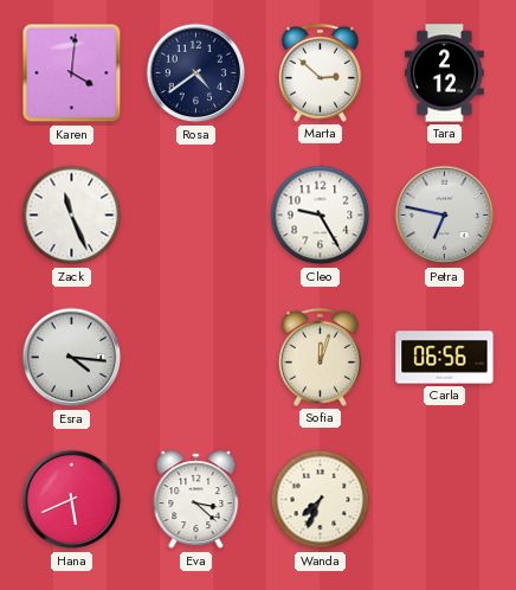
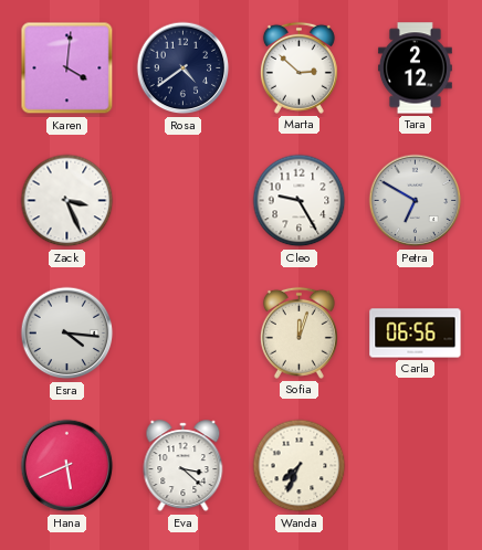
Zack: 11:26 -> 3:26
Petra: 6:47 -> 6:50
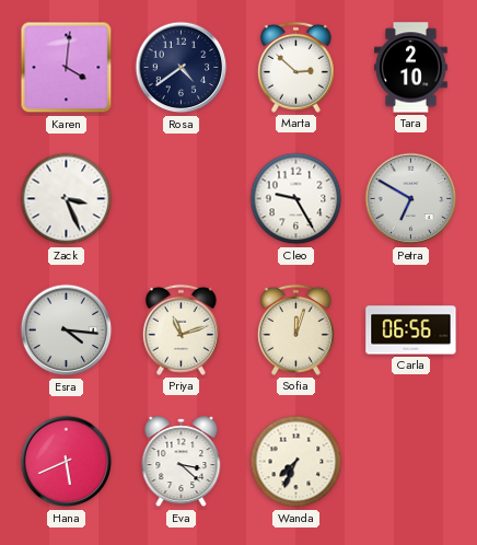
Tara: 2:12 -> 2:10
Priya: none -> 11:12
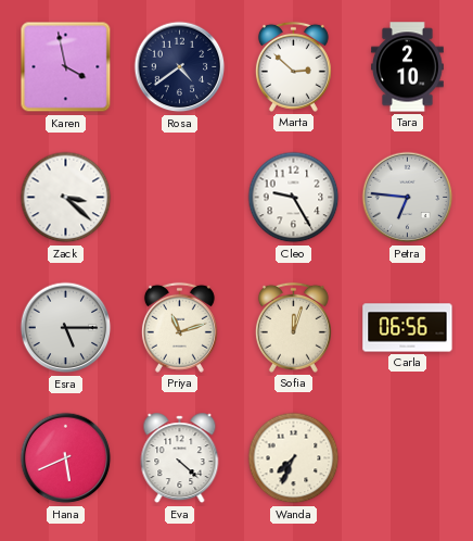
Karen: 4:01 -> 3:58
Zack: 3:26 -> 3:22
Petra: 6:50 -> 6:46
Esra: 4:16 -> 5:15
Eva: 3:22 -> 4:22
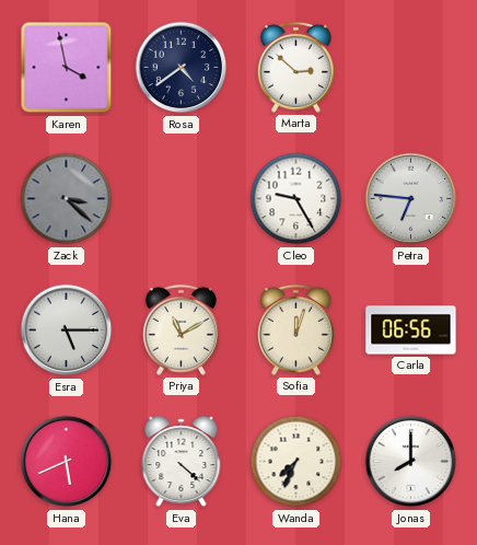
Tara: 2:10 -> none
Zack dial: white -> grey
Priya: 11:12 -> 11:10
Jonas: none -> 8:00
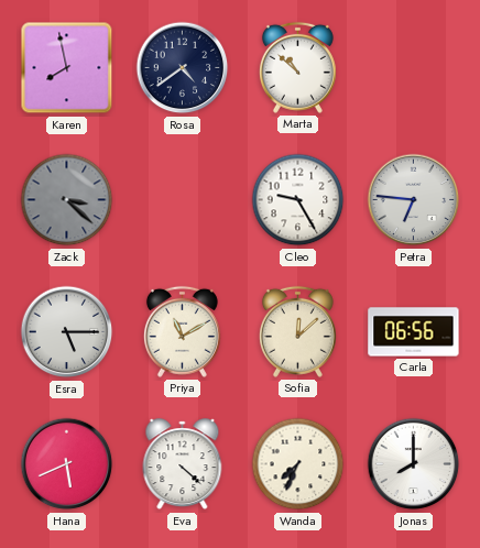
Karen: 3:58 -> 7:58
Marta: 2:52 -> 10:52
Sofia: 12:03 -> 12:08
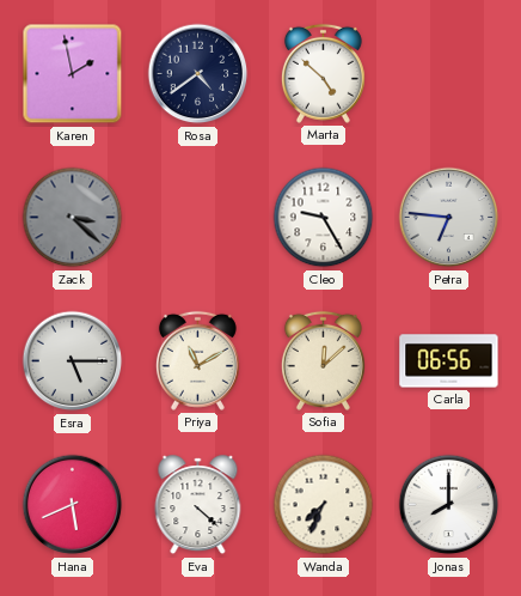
Karen: 7:58 -> 1:58
Marta: 10:52 -> 4:52
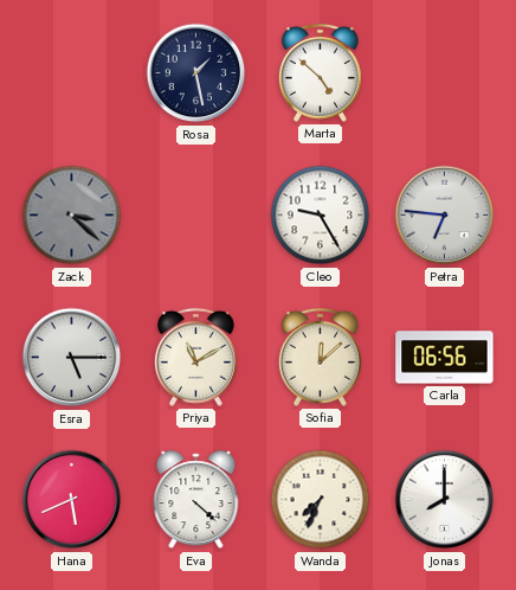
Karen: 1:58 -> none
Rosa: 4:39 -> 1:28
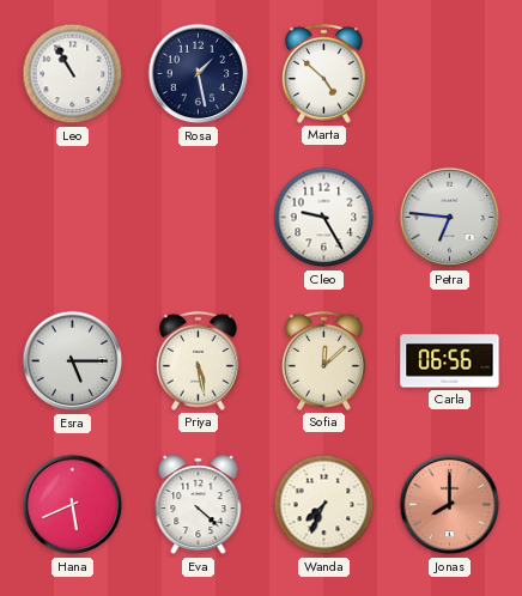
Leo: none -> 10:55
Zack: 3:22 -> none
Priya: 11:10 -> 5:28
Jonas dial: white -> salmon
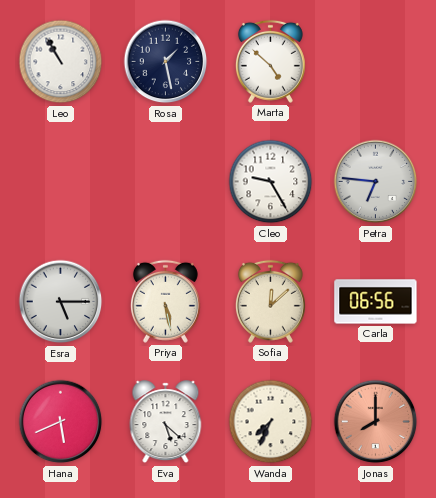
Eva: 4:22 -> 5:22
